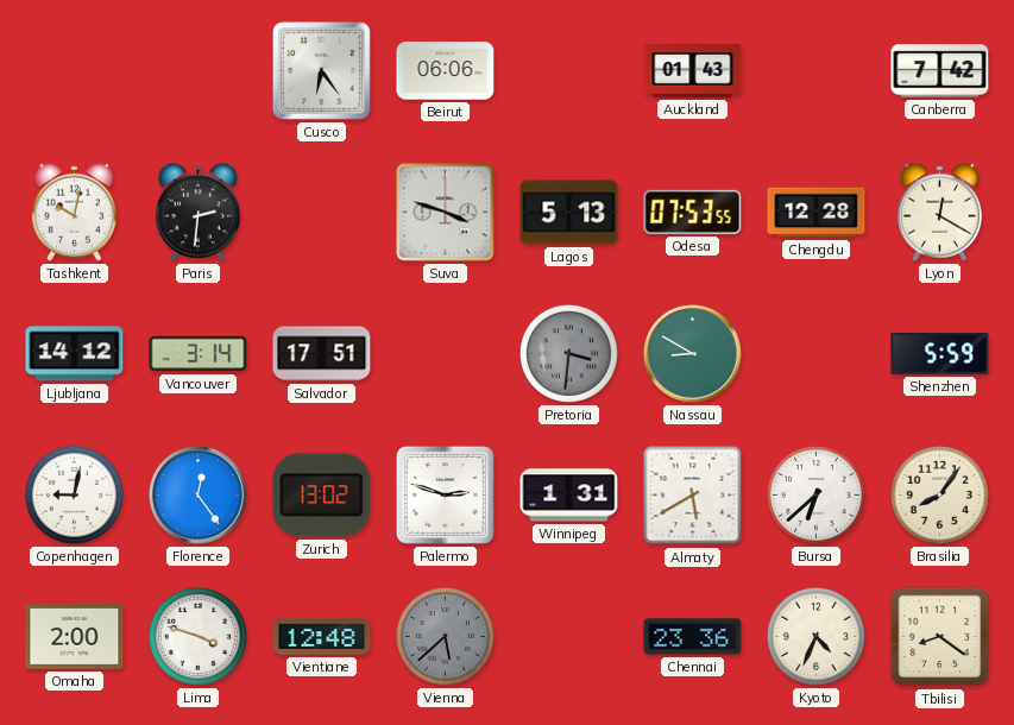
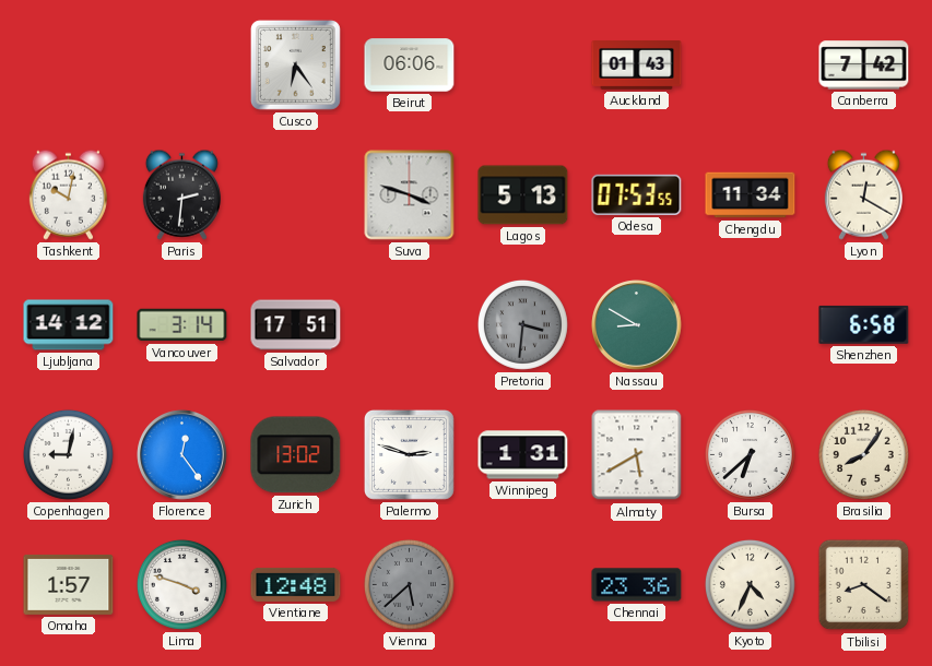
Chengdu: 12:28 -> 11:34
Shenzhen: 5:59 -> 6:58
Omaha: 2:00 -> 1:57
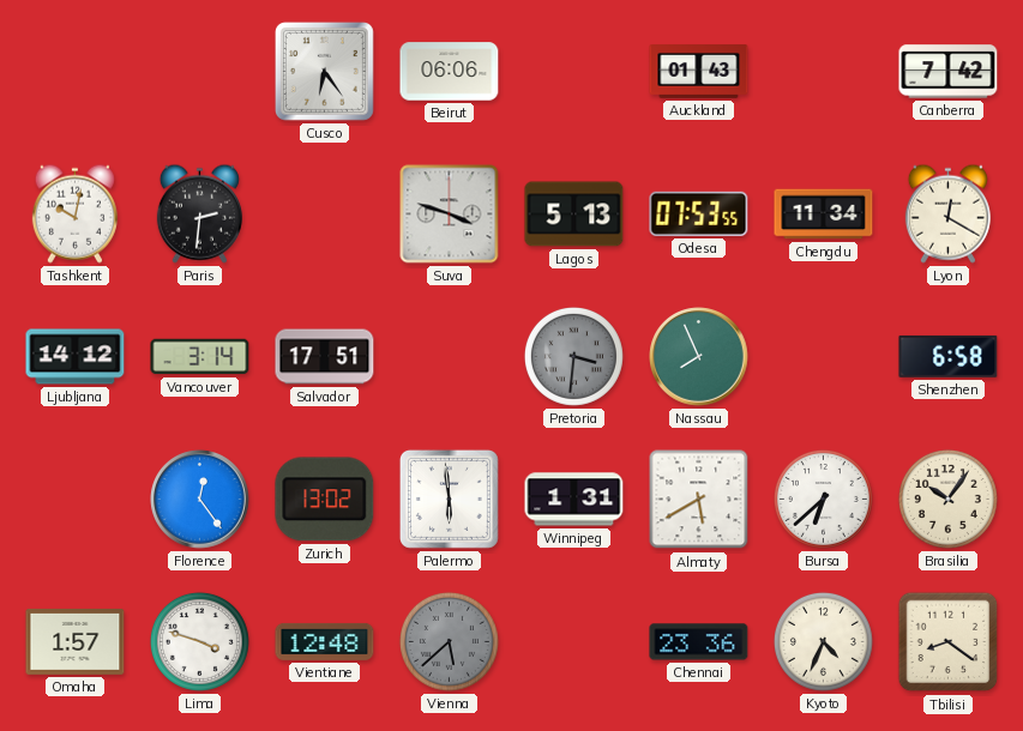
Nassau: 8:50 -> 7:56
Copenhagen: 9:02 -> none
Palermo: 2:48 -> 5:59
Brasilia: 8:06 -> 10:06
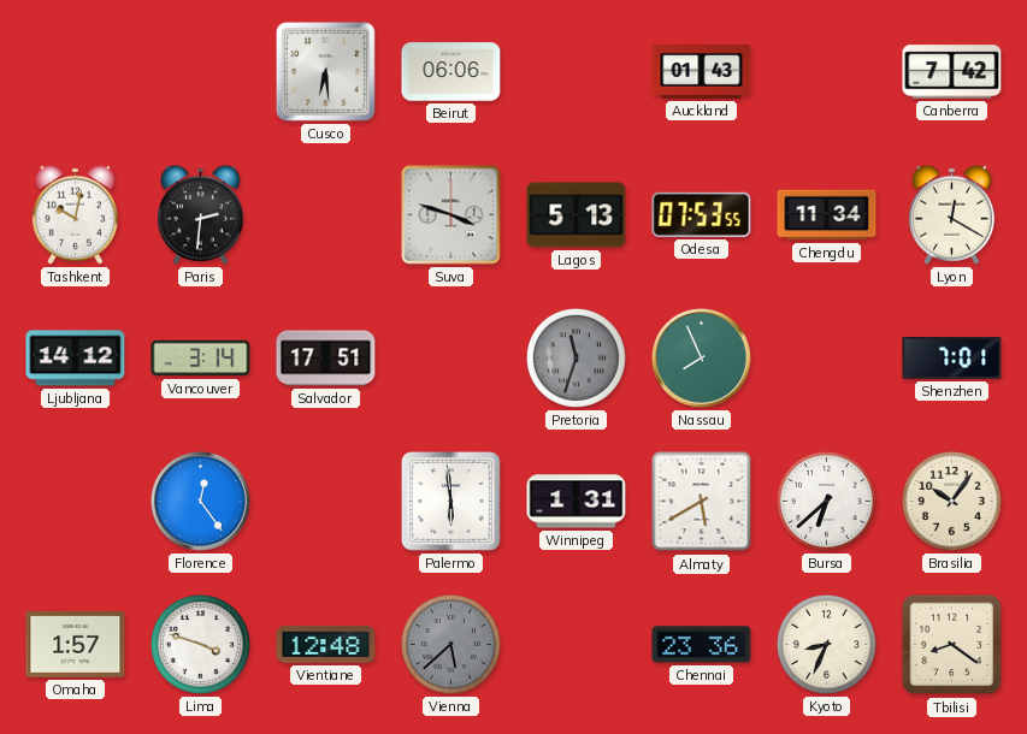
Cusco: 6:24 -> 6:29
Pretoria: 3:31 -> 11:33
Shenzhen: 6:58 -> 7:01
Zurich: 13:02 -> none
Kyoto: 4:34 -> 8:34
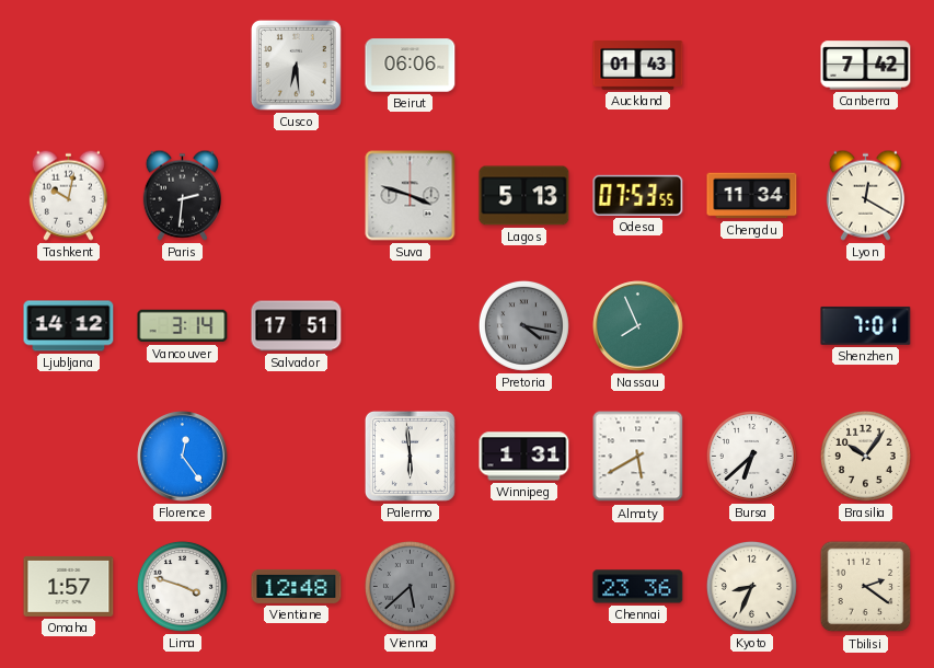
Pretoria: 11:33 -> 4:17
Tbilisi: 8:21 -> 2:21
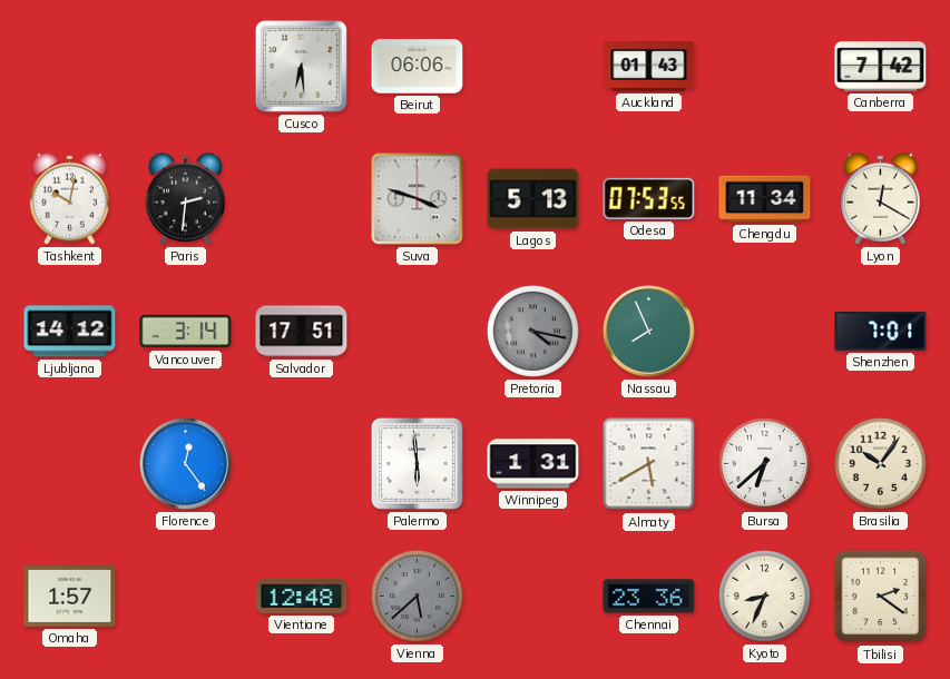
Lima: 3:48 -> none
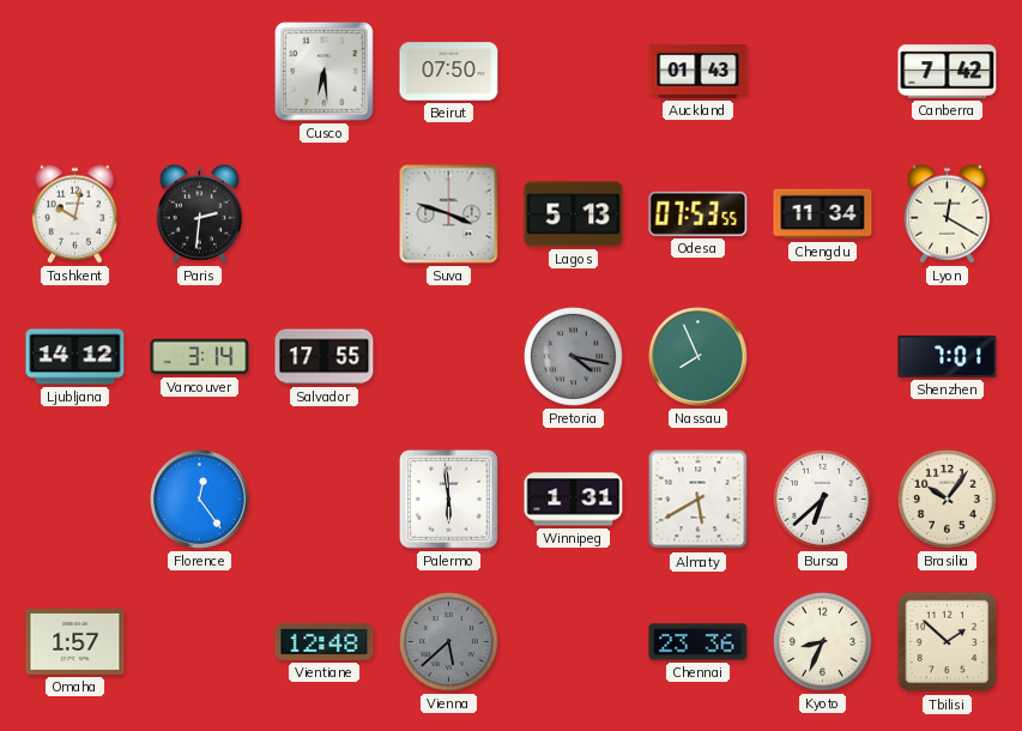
Beirut: 06:06 -> 07:50
Salvador: 17:51 -> 17:55
Tbilisi: 2:21 -> 1:52
